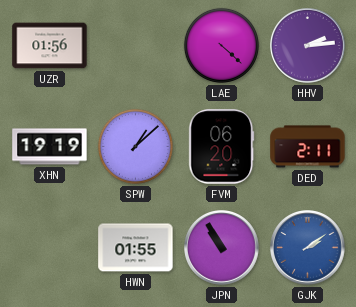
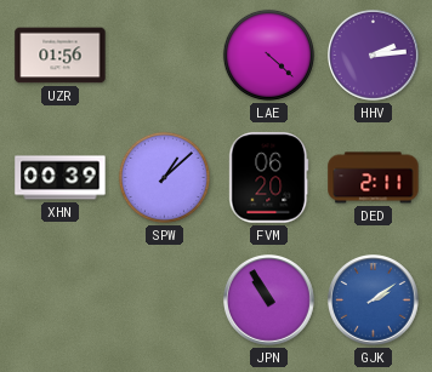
XHN: 19:19 -> 00:39
HWN: 01:55 -> none
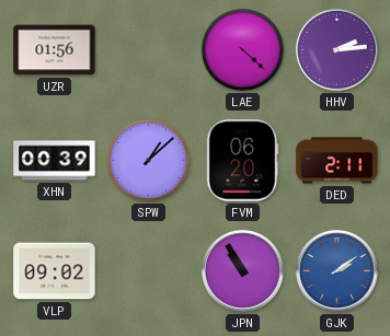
VLP: none -> 09:02
